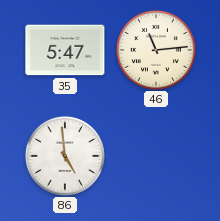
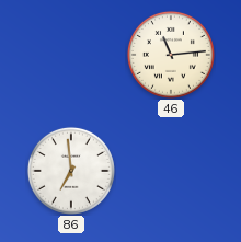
35: 5:47 -> none
86: 4:59 -> 6:59
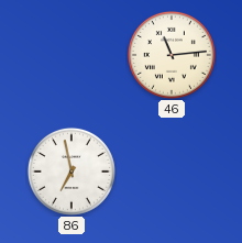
86: 6:59 -> 6:58
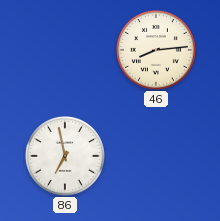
46: 11:14 -> 8:14
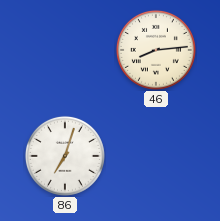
86: 6:58 -> 7:03
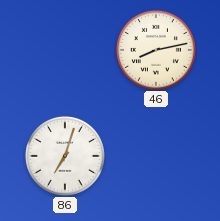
46: 8:14 -> 8:13
